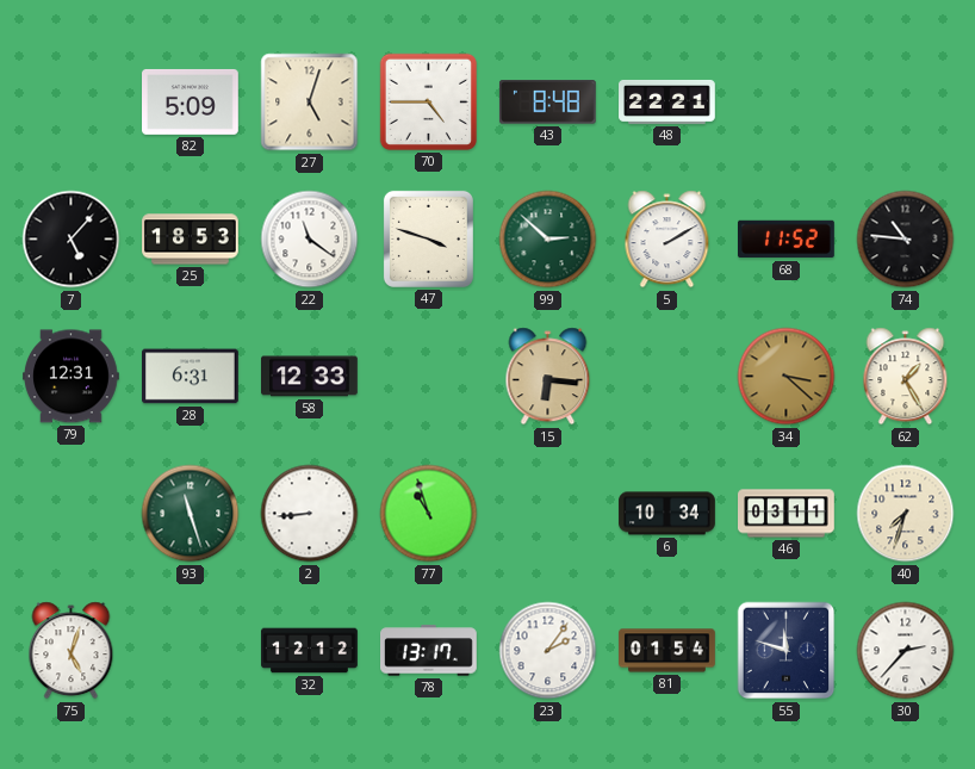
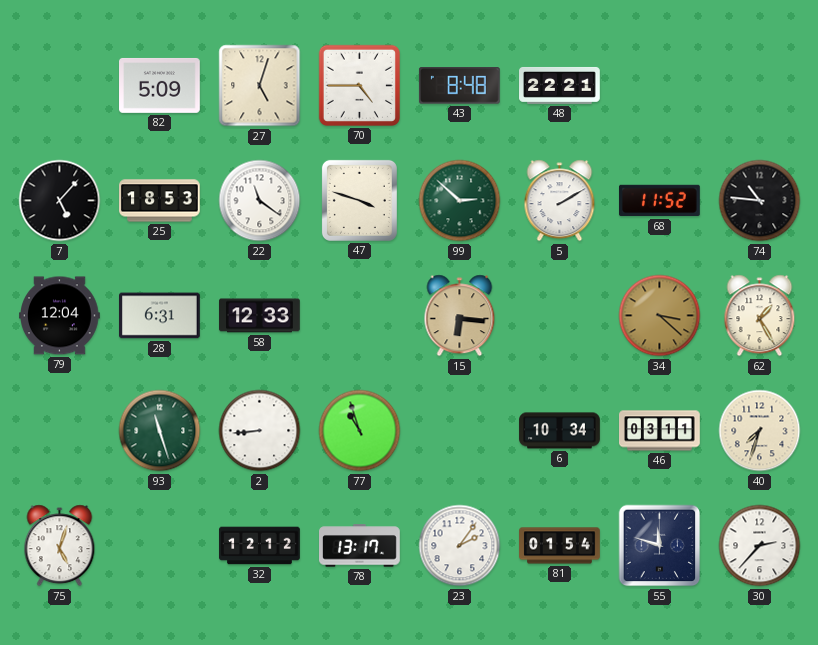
79: 12:31 -> 12:04
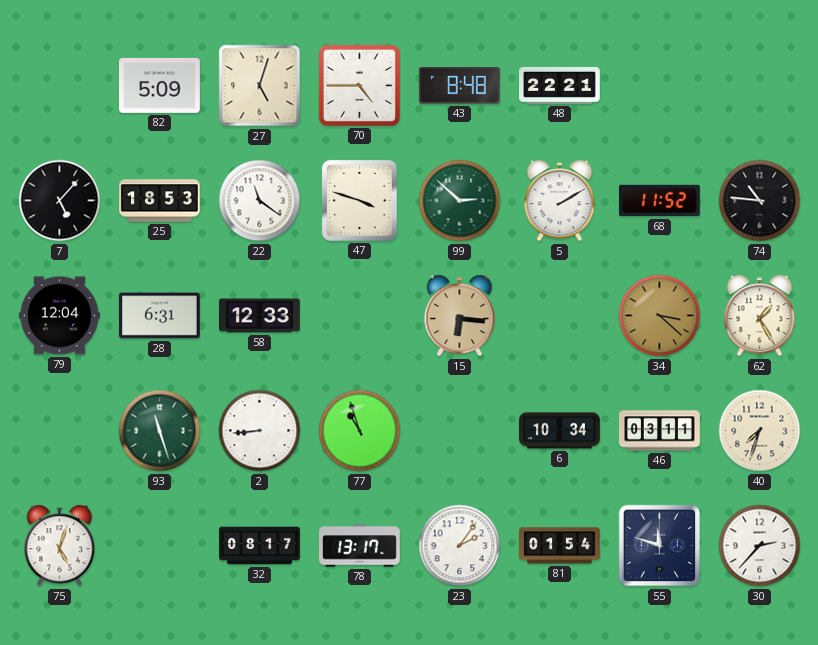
32: 12:12 -> 08:17
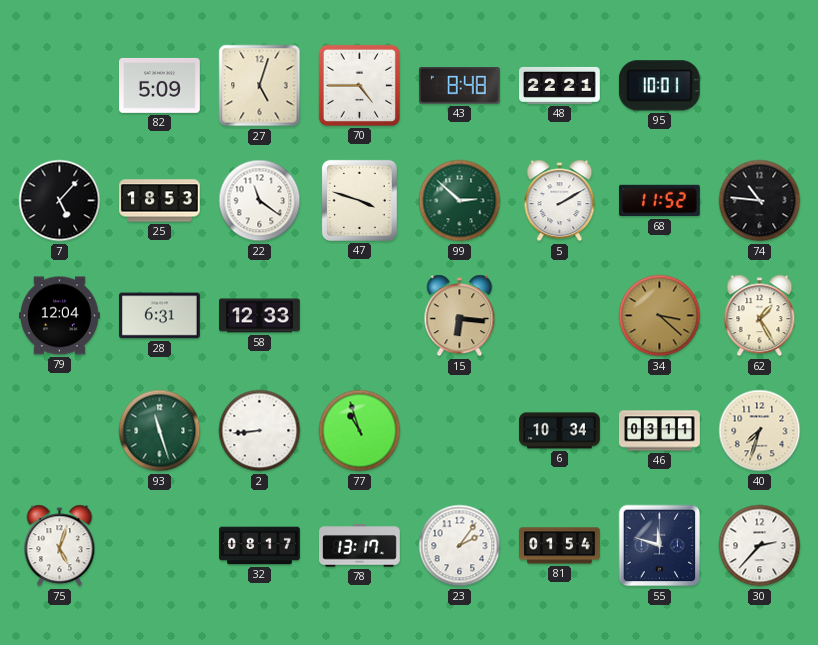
95: none -> 10:01
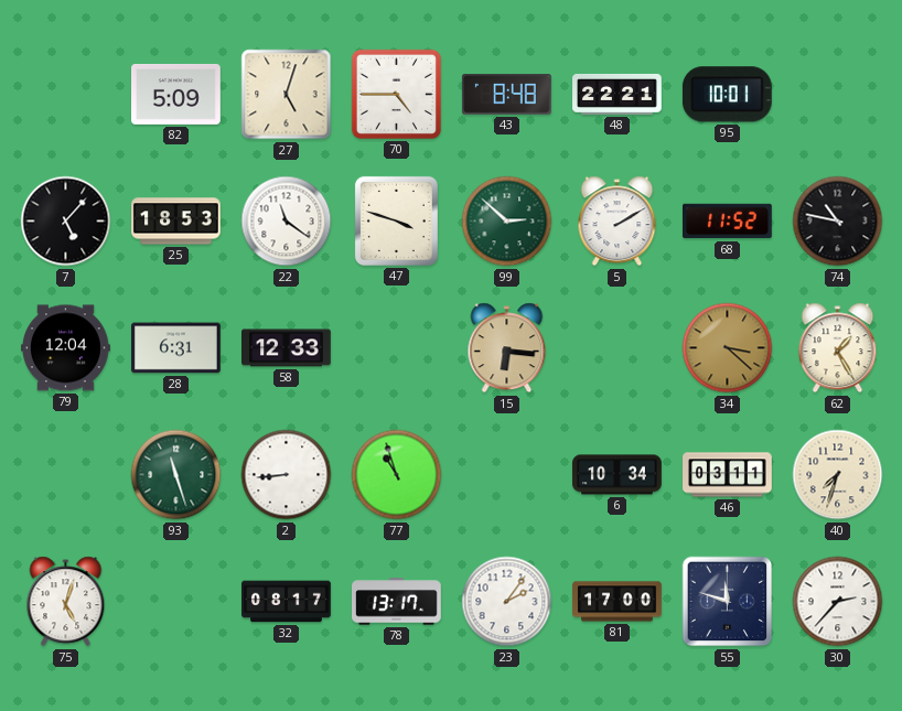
74: 10:46 -> 10:47
81: 01:54 -> 17:00
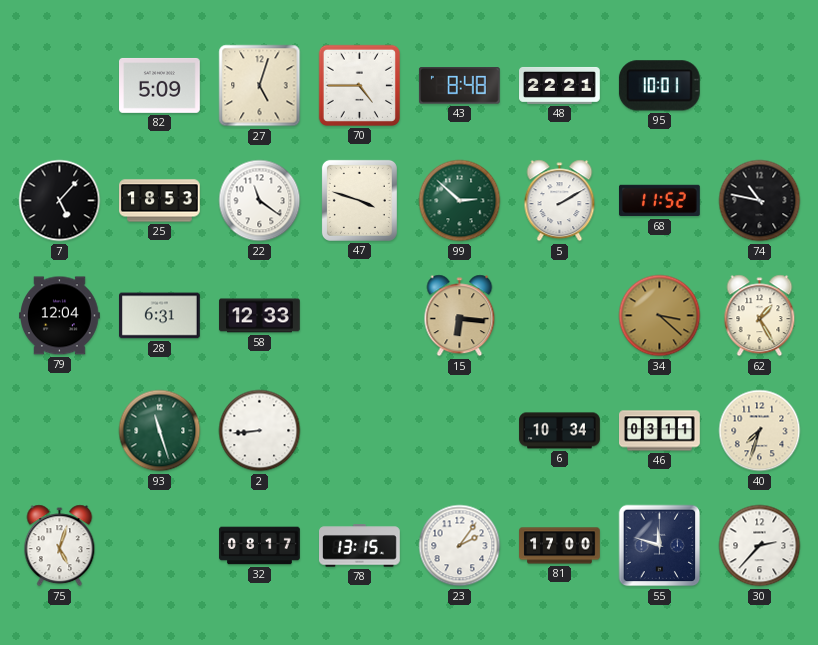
77: 10:57 -> none
78: 13:17 -> 13:15
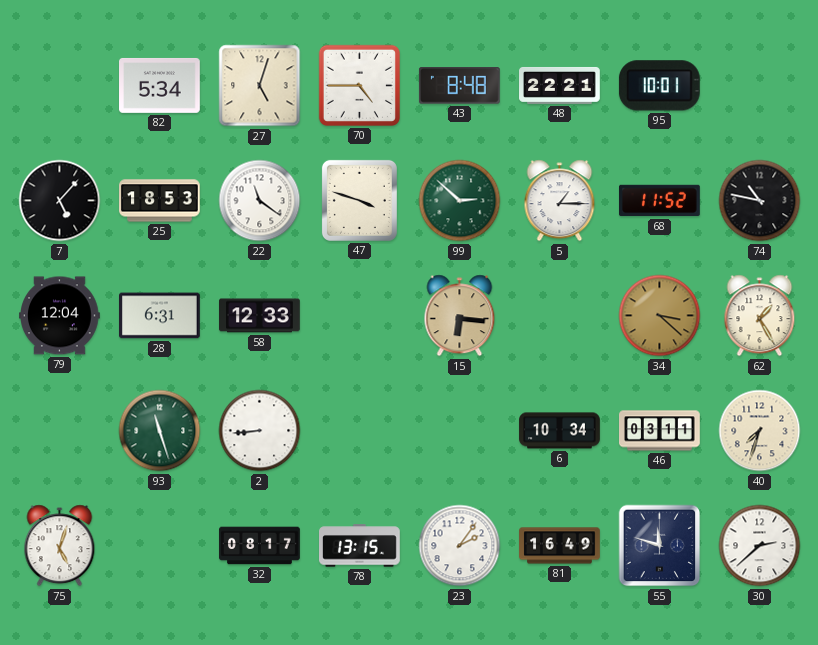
82: 5:09 -> 5:34
5: 2:10 -> 1:15
81: 17:00 -> 16:49
30: 2:37 -> 2:38
